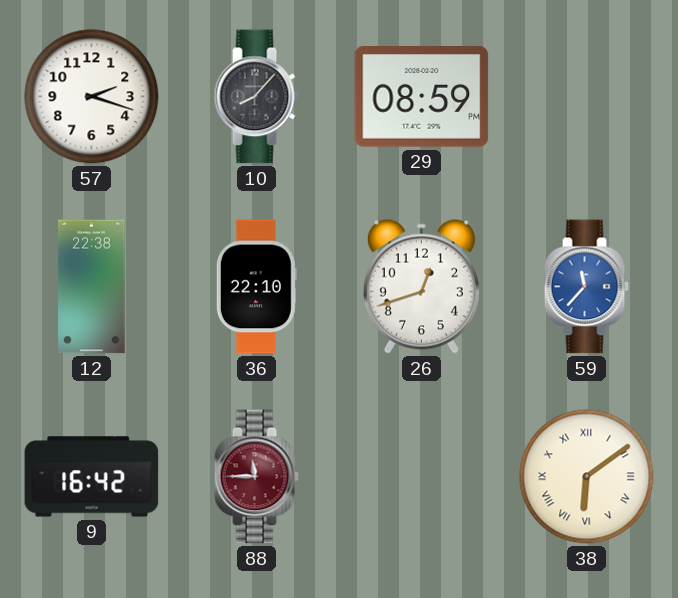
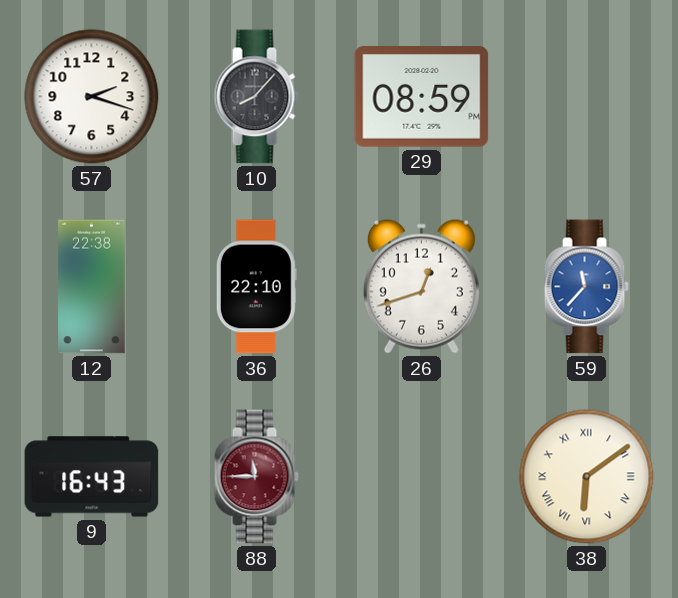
9: 16:42 -> 16:43
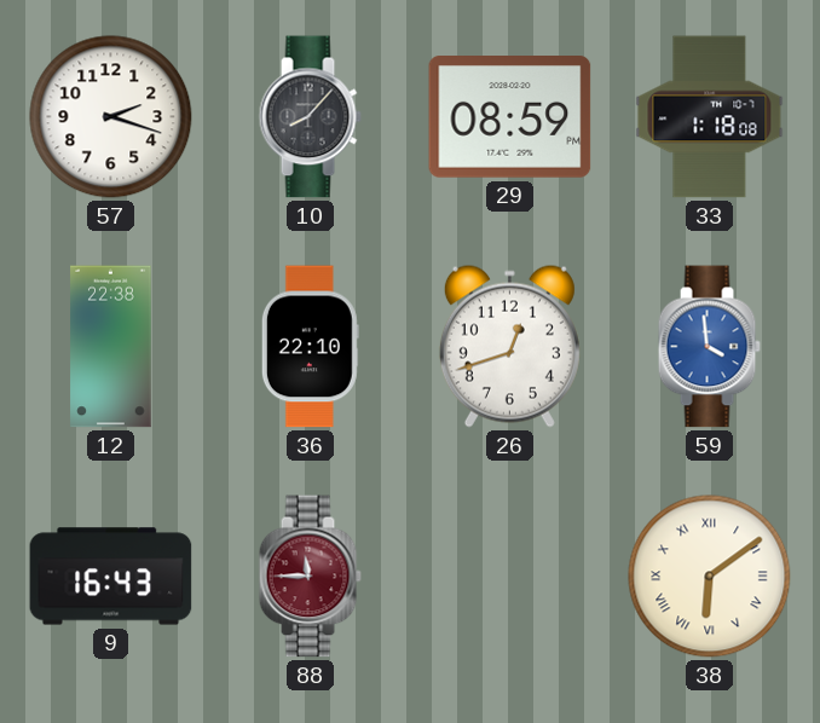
33: none -> 1:18
59: 11:37 -> 3:59
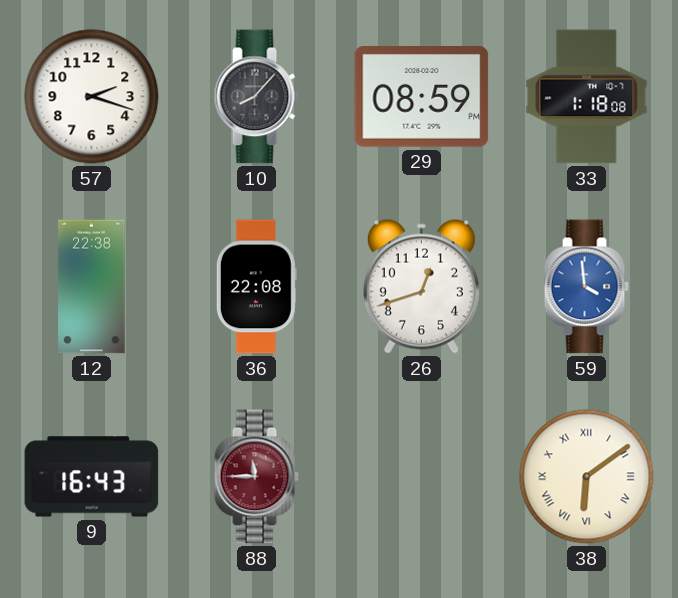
36: 22:10 -> 22:08
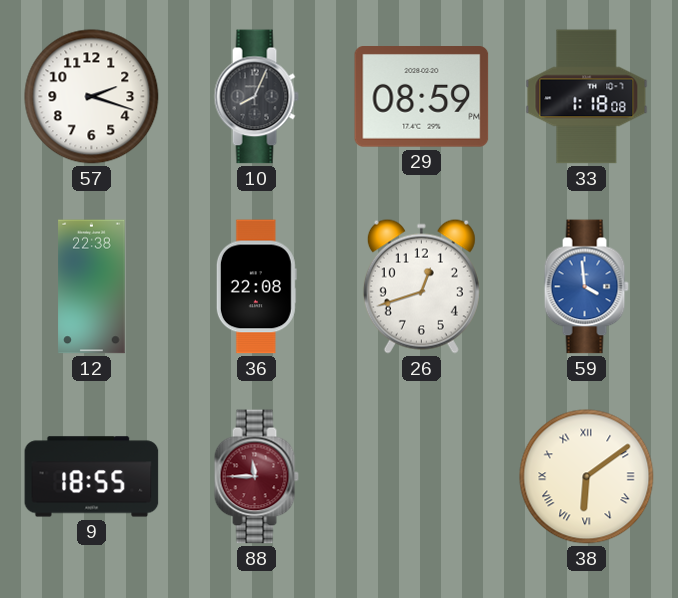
10: 8:07 -> 8:04
9: 16:43 -> 18:55
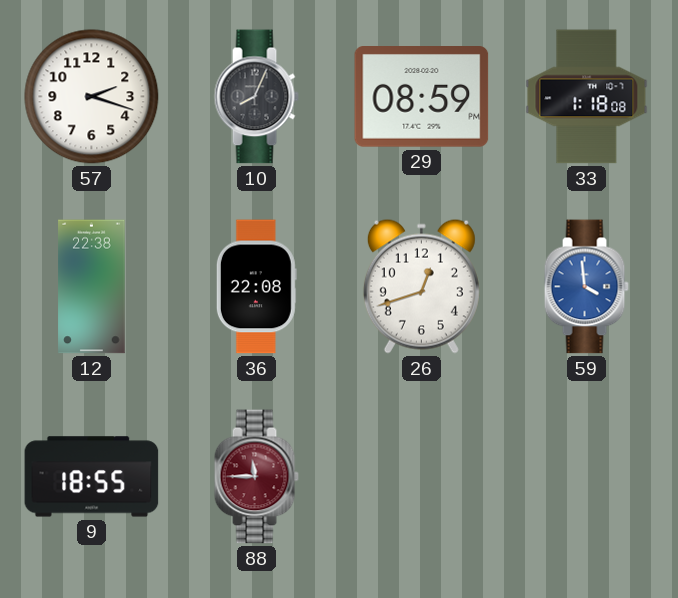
38: 6:09 -> none
